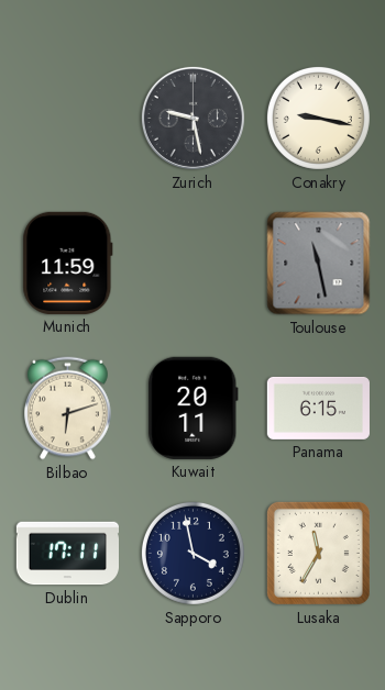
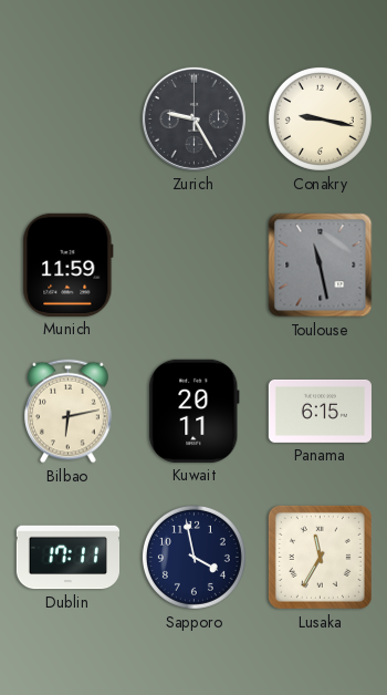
Zurich: 9:28 -> 9:25
Bilbao: 6:12 -> 6:13
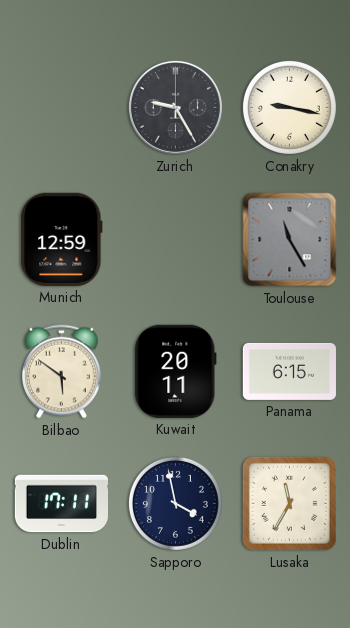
Munich: 11:59 -> 12:59
Toulouse: 11:28 -> 11:25
Bilbao: 6:13 -> 5:51
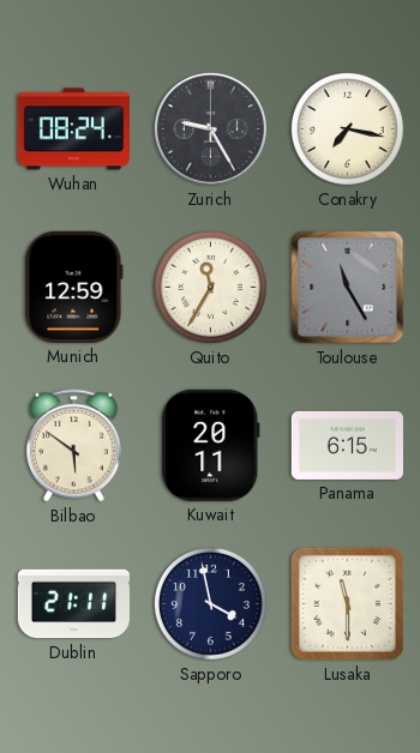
Wuhan: none -> 08:24
Conakry: 9:17 -> 7:17
Quito: none -> 11:35
Dublin: 17:11 -> 21:11
Lusaka: 11:35 -> 11:30
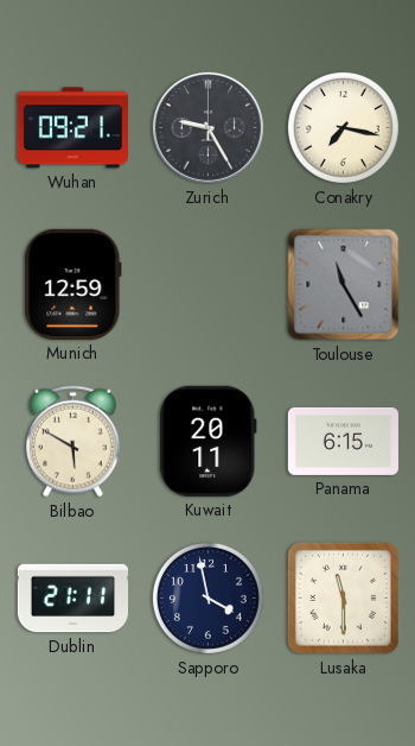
Wuhan: 08:24 -> 09:21
Quito: 11:35 -> none
Bilbao: 5:51 -> 5:50
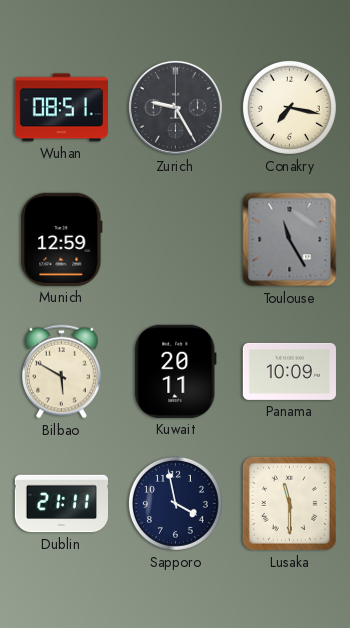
Wuhan: 09:21 -> 08:51
Panama: 6:15 -> 10:09
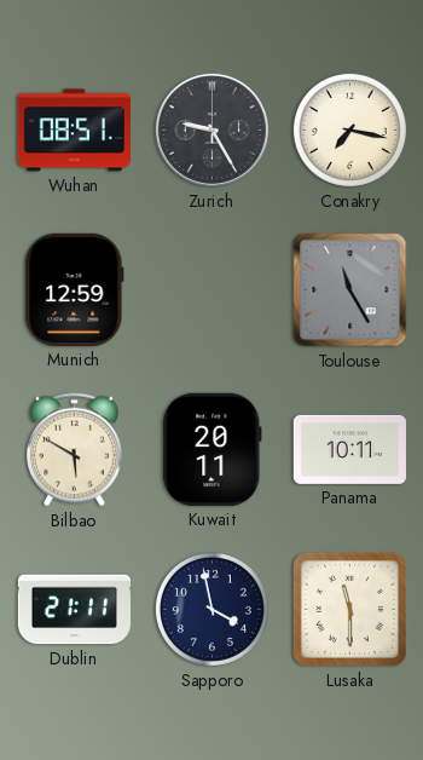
Panama: 10:09 -> 10:11
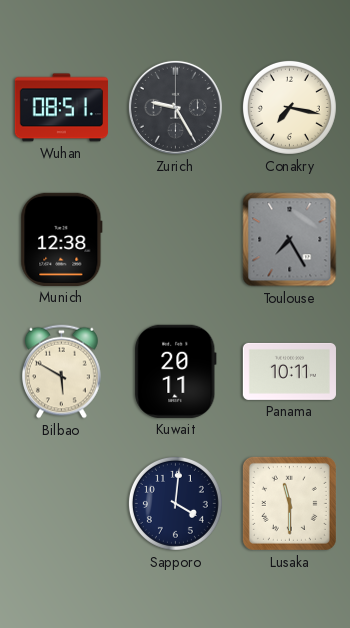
Munich: 12:59 -> 12:38
Toulouse: 11:25 -> 7:25
Dublin: 21:11 -> none
Sapporo: 3:58 -> 4:01
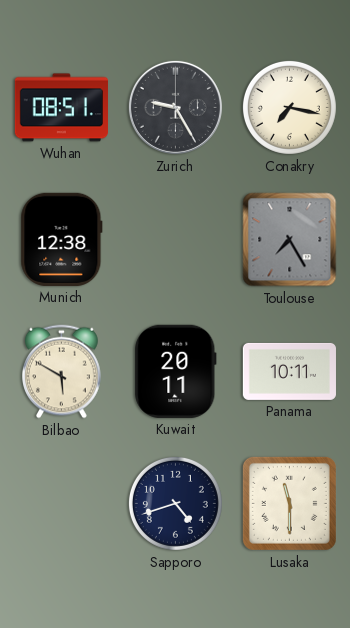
Sapporo: 4:01 -> 4:42
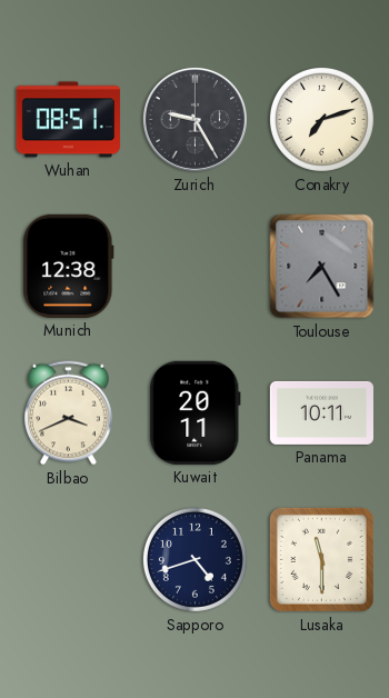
Conakry: 7:17 -> 7:12
Bilbao: 5:50 -> 3:41
